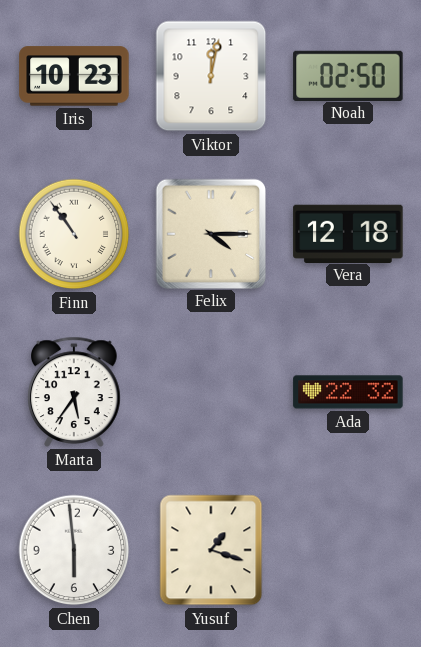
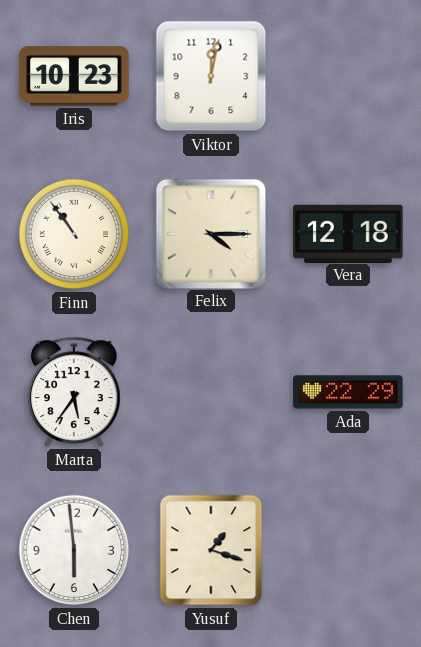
Noah: 02:50 -> none
Ada: 22:32 -> 22:29
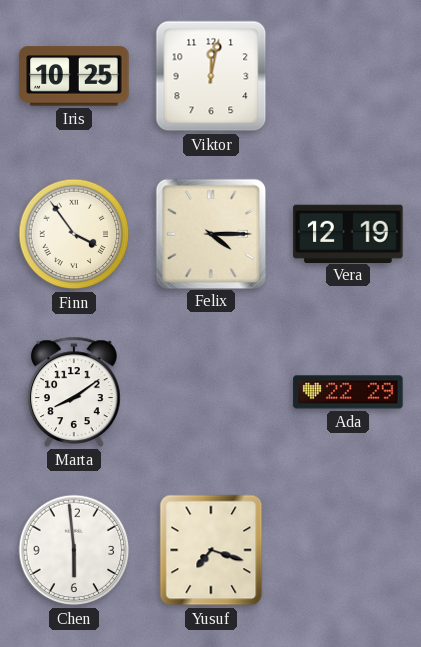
Iris: 10:23 -> 10:25
Finn: 10:54 -> 3:54
Vera: 12:18 -> 12:19
Marta: 5:36 -> 8:09
Yusuf: 1:18 -> 7:18
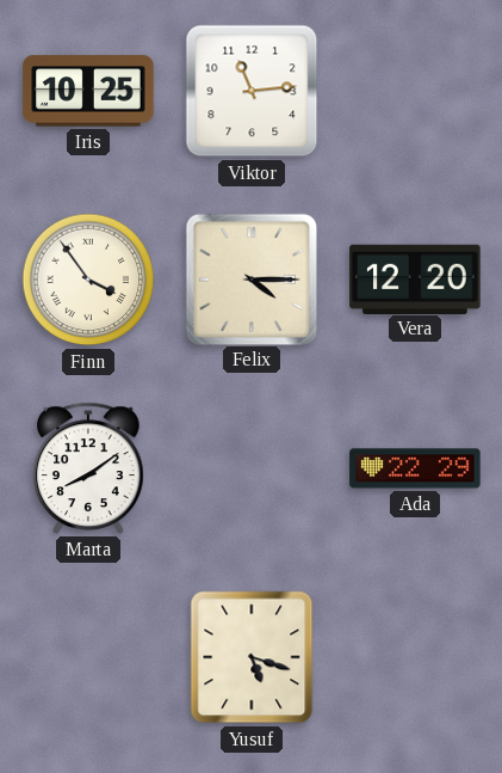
Viktor: 12:02 -> 11:14
Vera: 12:19 -> 12:20
Chen: 5:59 -> none
Yusuf: 7:18 -> 5:18
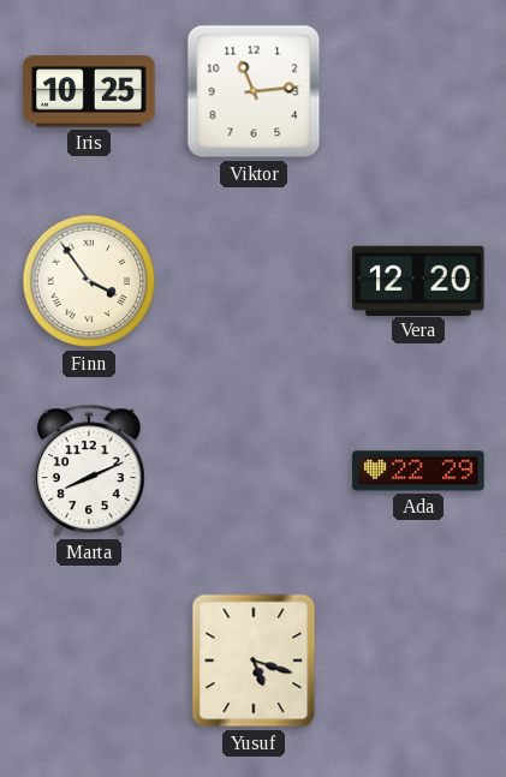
Felix: 4:15 -> none
Marta: 8:09 -> 8:11
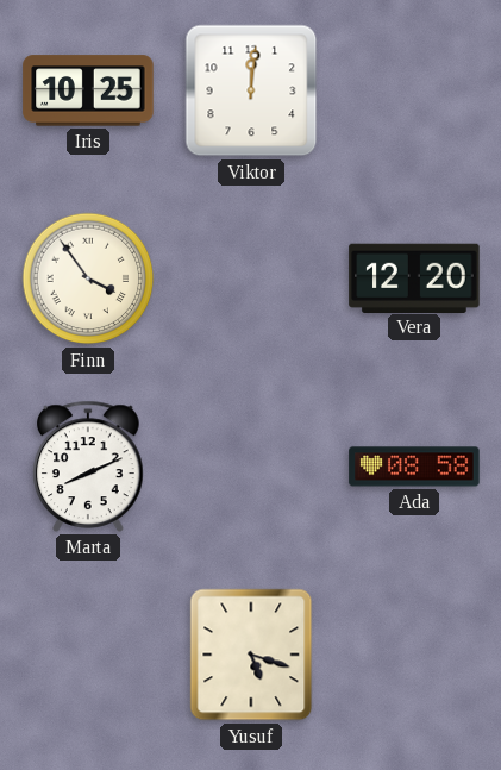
Viktor: 11:14 -> 12:01
Ada: 22:29 -> 08:58
